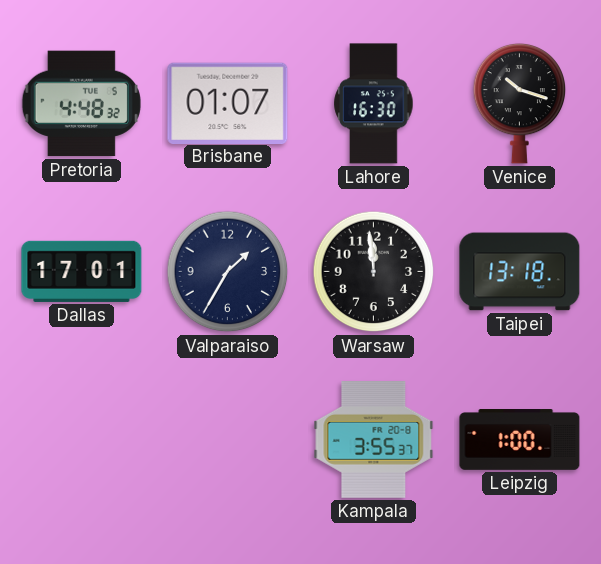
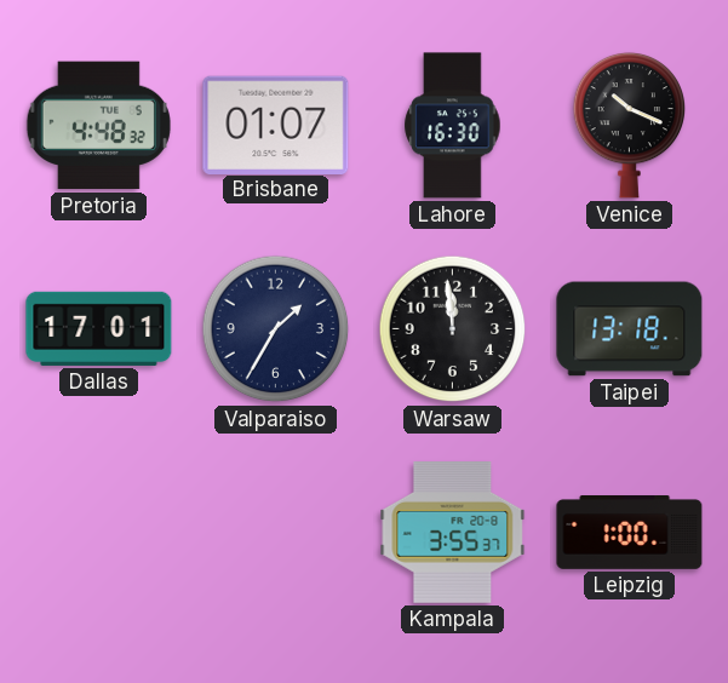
Venice: 10:18 -> 10:19
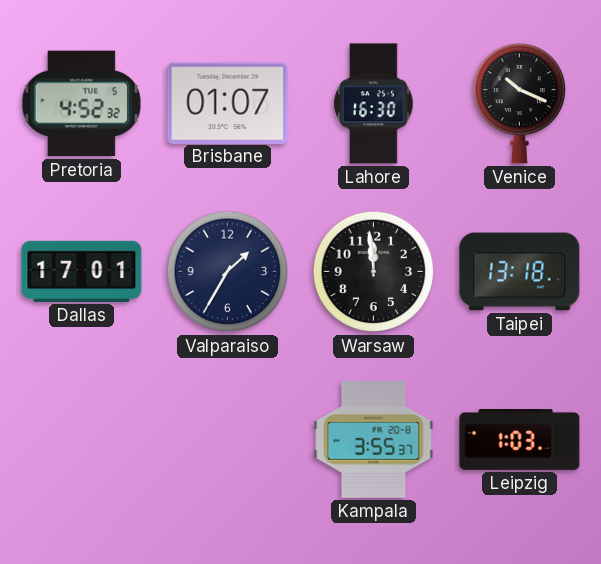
Pretoria: 4:48 -> 4:52
Leipzig: 1:00 -> 1:03
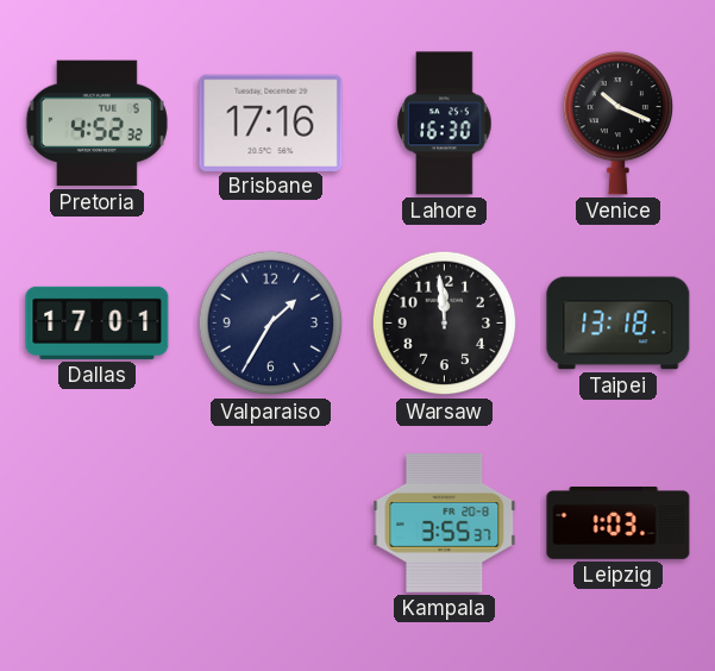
Brisbane: 01:07 -> 17:16
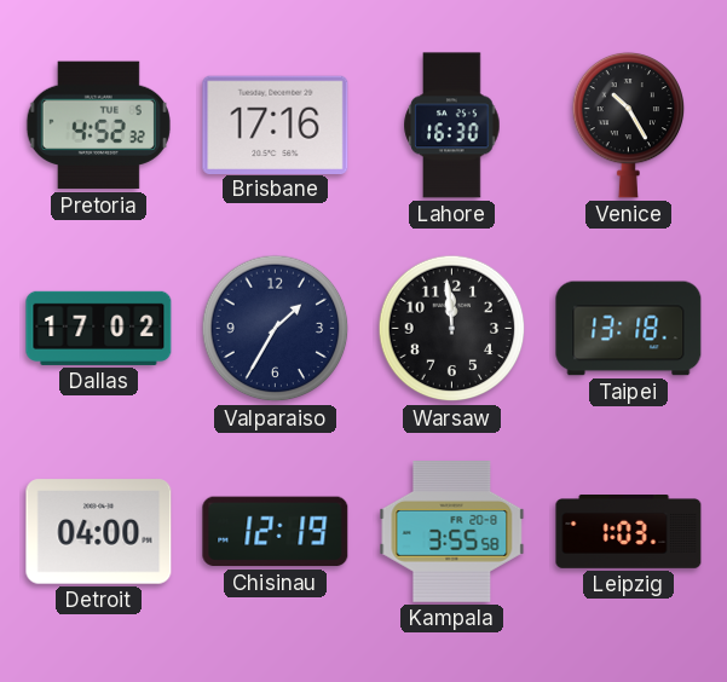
Venice: 10:19 -> 10:25
Dallas: 17:01 -> 17:02
Detroit: none -> 04:00
Chisinau: none -> 12:19
Kampala: 3:55:37 -> 3:55:58
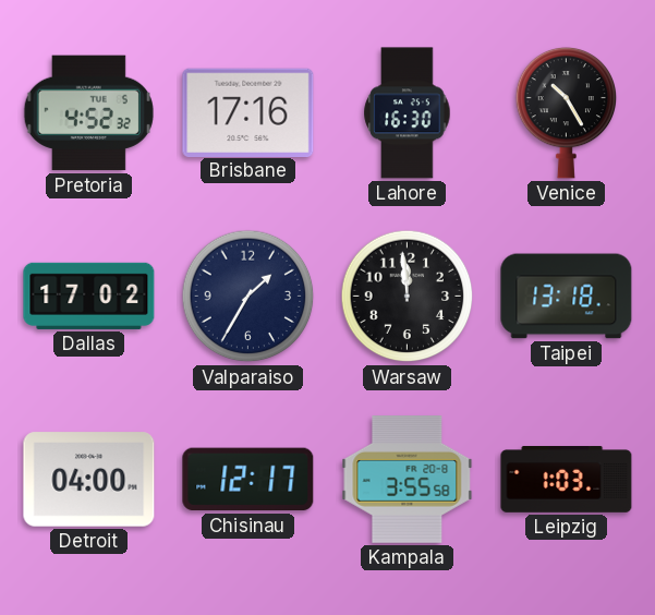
Chisinau: 12:19 -> 12:17
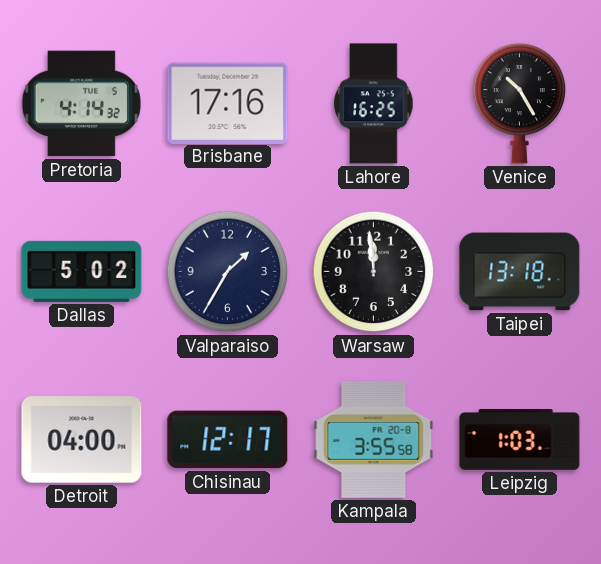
Pretoria: 4:52 -> 4:14
Lahore: 16:30 -> 16:25
Dallas: 17:02 -> 5:02
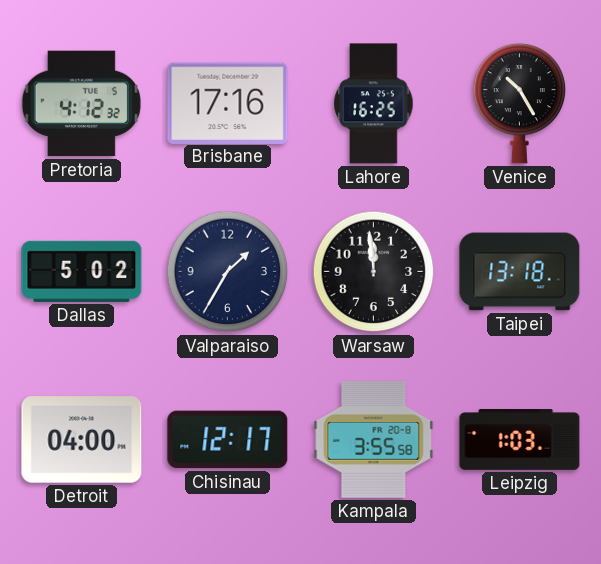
Pretoria: 4:14 -> 4:12
